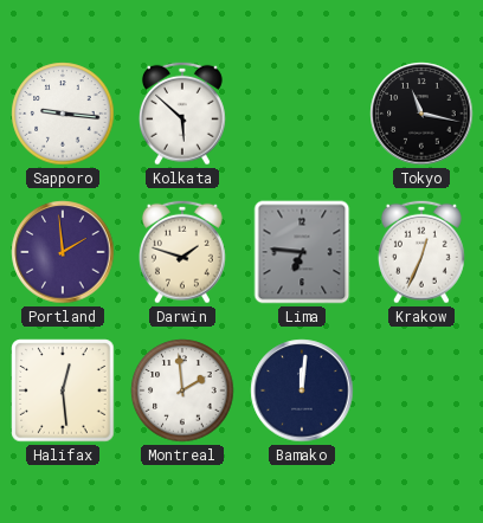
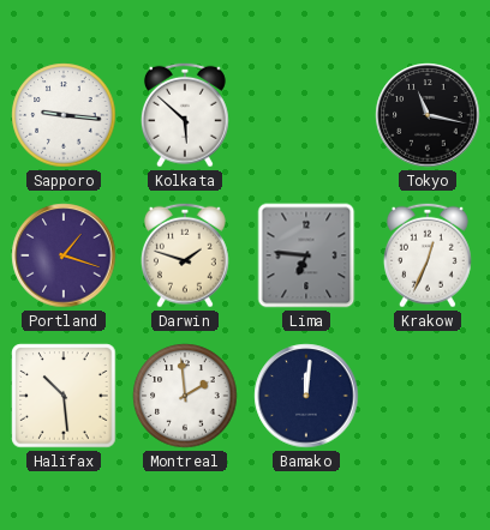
Portland: 1:59 -> 1:18
Halifax: 12:29 -> 10:29
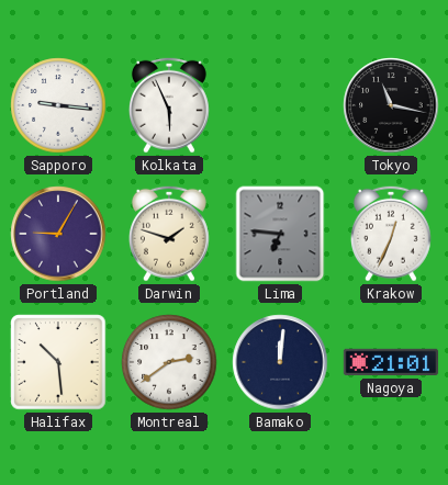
Kolkata: 5:52 -> 5:56
Portland: 1:18 -> 9:05
Montreal: 1:59 -> 2:39
Nagoya: none -> 21:01
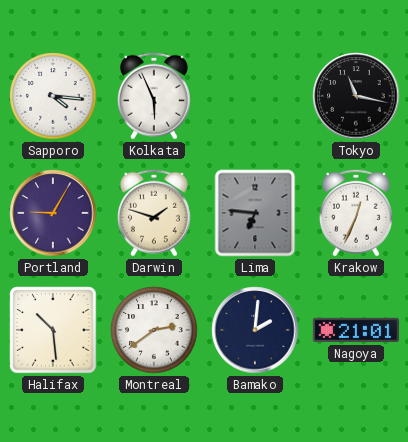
Sapporo: 9:16 -> 4:16
Bamako: 12:01 -> 2:01
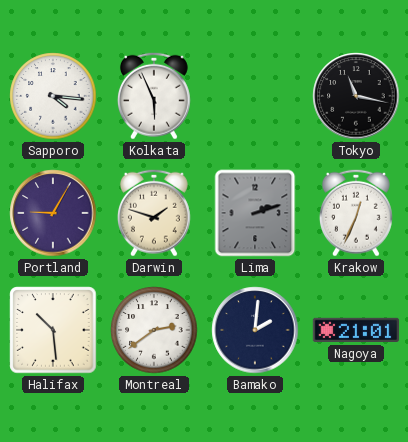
Lima: 6:46 -> 2:12
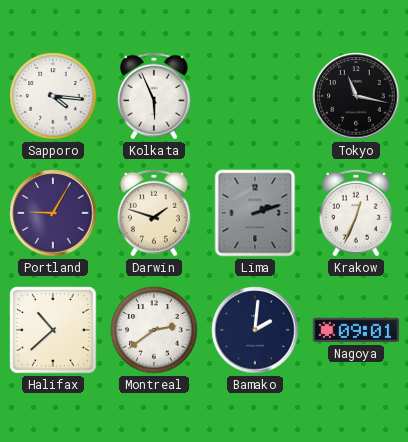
Halifax: 10:29 -> 10:38
Nagoya: 21:01 -> 09:01
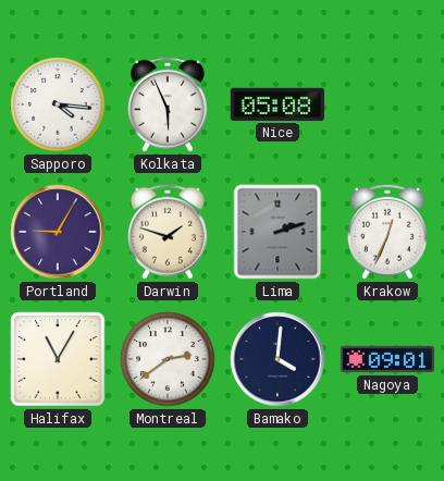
Nice: none -> 05:08
Tokyo: 11:17 -> none
Halifax: 10:38 -> 11:05
Bamako: 2:01 -> 4:01
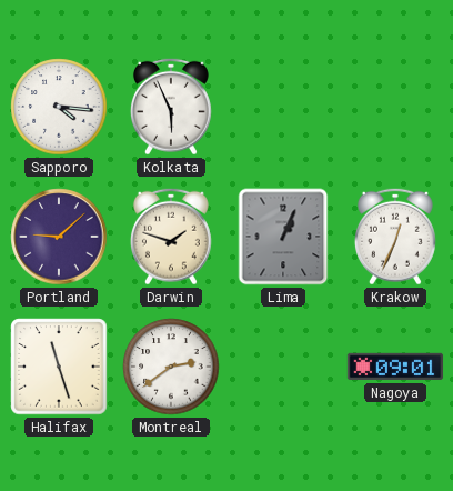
Nice: 05:08 -> none
Portland: 9:05 -> 9:08
Lima: 2:12 -> 1:04
Halifax: 11:05 -> 11:27
Bamako: 4:01 -> none
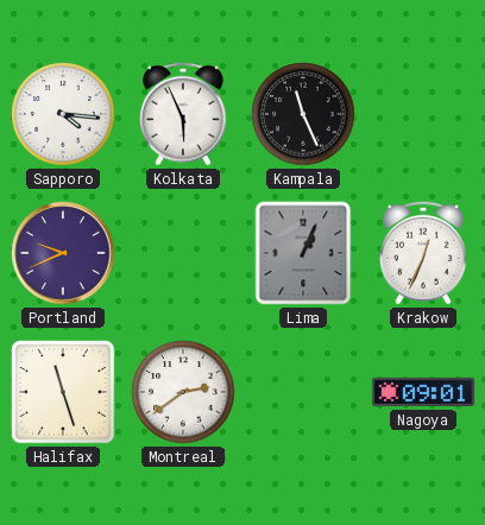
Kampala: none -> 11:26
Portland: 9:08 -> 9:41
Darwin: 1:48 -> none
